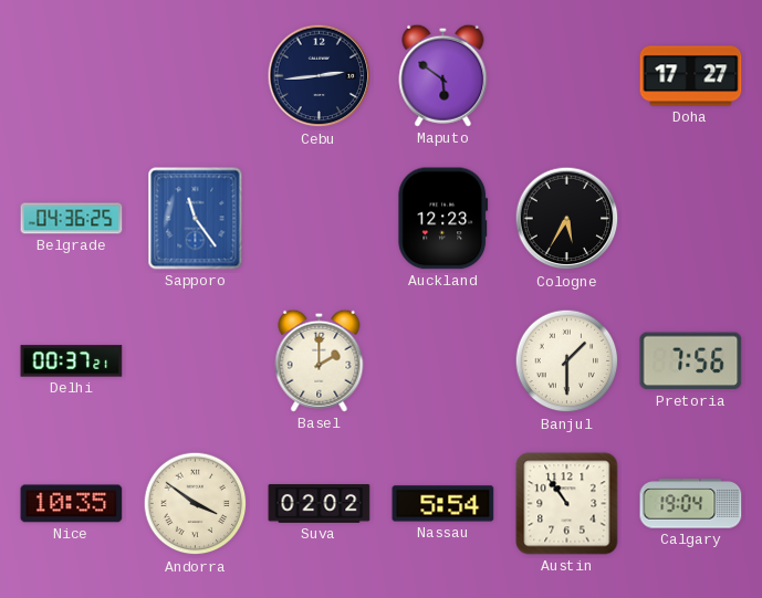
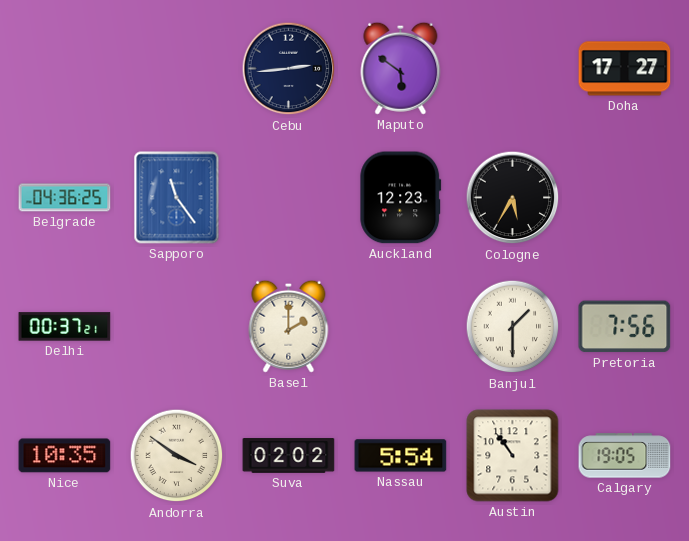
Calgary: 19:04 -> 19:05
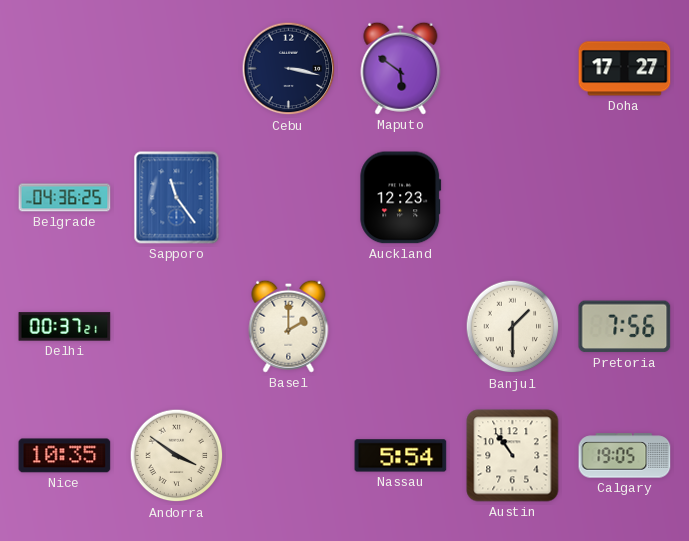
Cebu: 2:44 -> 3:17
Cologne: 5:35 -> none
Suva: 02:02 -> none
